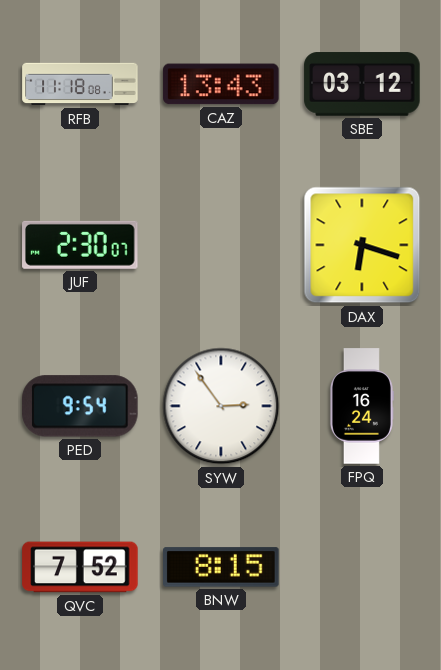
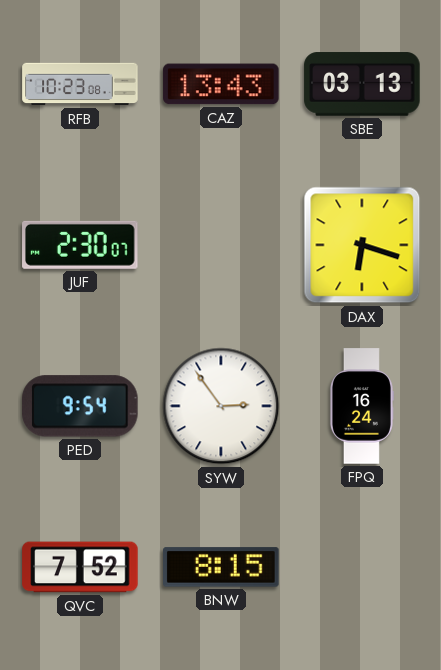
RFB: 11:18 -> 10:23
SBE: 03:12 -> 03:13
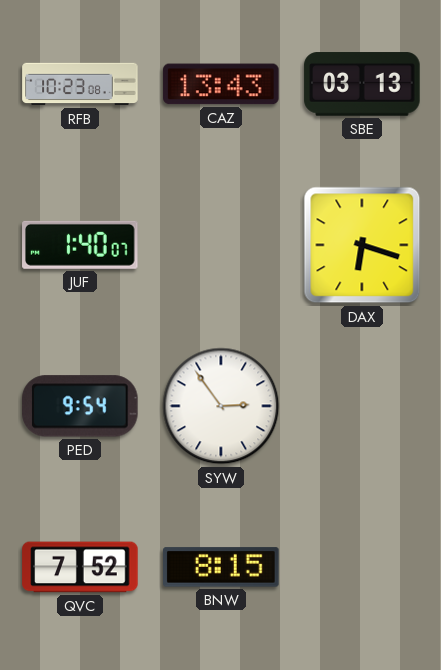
JUF: 2:30 -> 1:40
FPQ: 16:24 -> none
